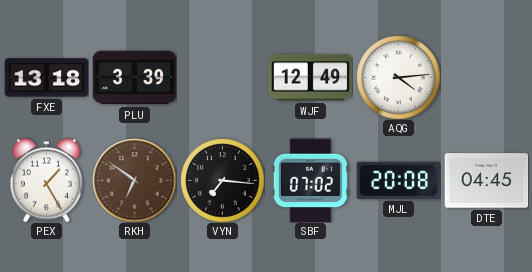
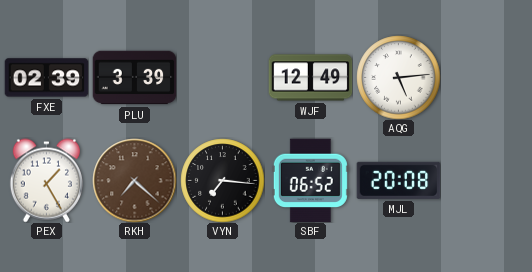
FXE: 13:18 -> 02:39
AQG: 4:14 -> 5:14
RKH: 6:51 -> 7:22
SBF: 07:02 -> 06:52
DTE: 04:45 -> none
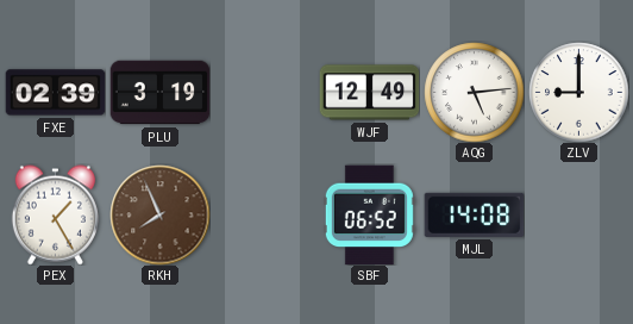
PLU: 3:39 -> 3:19
ZLV: none -> 9:00
RKH: 7:22 -> 7:56
VYN: 7:16 -> none
MJL: 20:08 -> 14:08
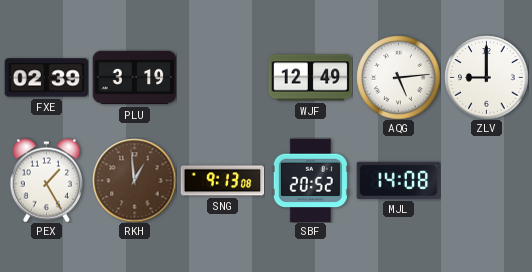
RKH: 7:56 -> 12:59
SNG: none -> 9:13
SBF: 06:52 -> 20:52
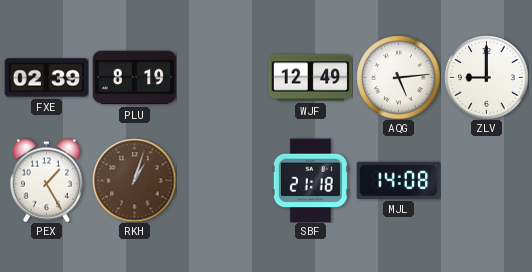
PLU: 3:19 -> 8:19
RKH: 12:59 -> 1:03
SNG: 9:13 -> none
SBF: 20:52 -> 21:18
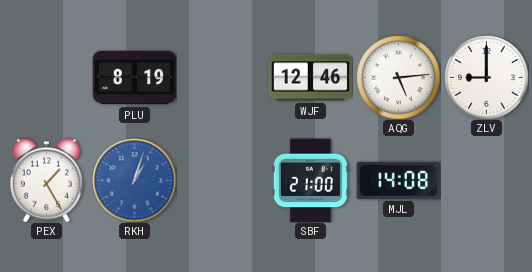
FXE: 02:39 -> none
WJF: 12:49 -> 12:46
RKH dial: brown -> blue
SBF: 21:18 -> 21:00
